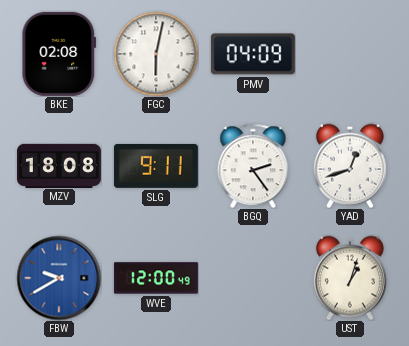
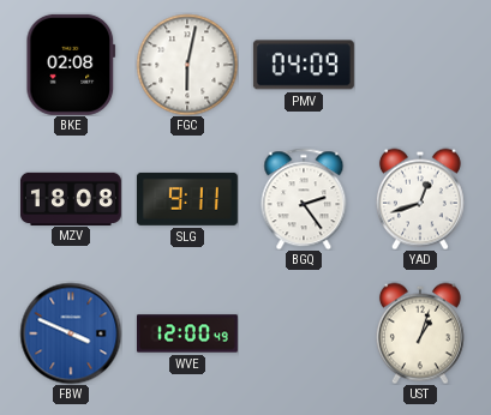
FBW: 9:40 -> 3:49
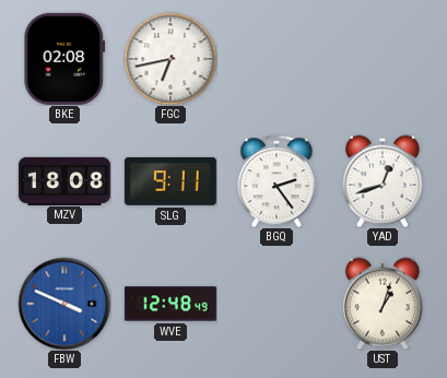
FGC: 6:02 -> 6:43
PMV: 04:09 -> none
WVE: 12:00 -> 12:48
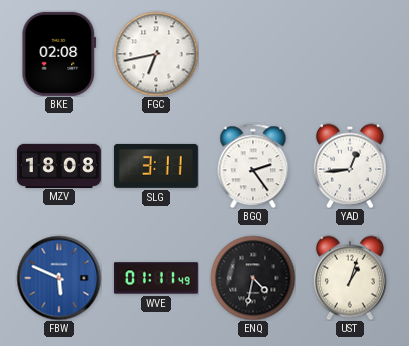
SLG: 9:11 -> 3:11
YAD: 12:42 -> 12:44
FBW: 3:49 -> 5:49
WVE: 12:48 -> 01:11
ENQ: none -> 4:32
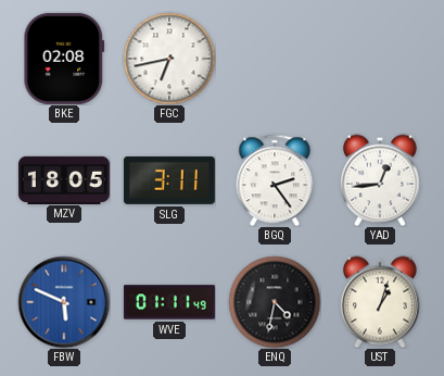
MZV: 18:08 -> 18:05
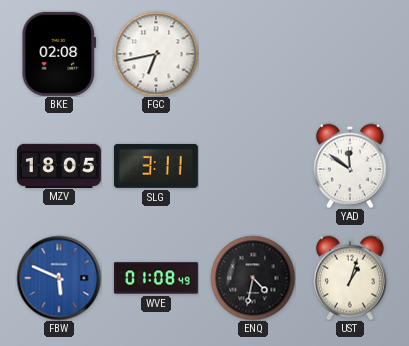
BGQ: 2:24 -> none
YAD: 12:44 -> 11:51
WVE: 01:11 -> 01:08
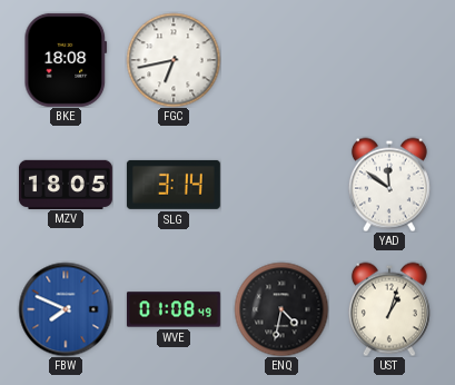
BKE: 02:08 -> 18:08
SLG: 3:11 -> 3:14
FBW: 5:49 -> 7:49
